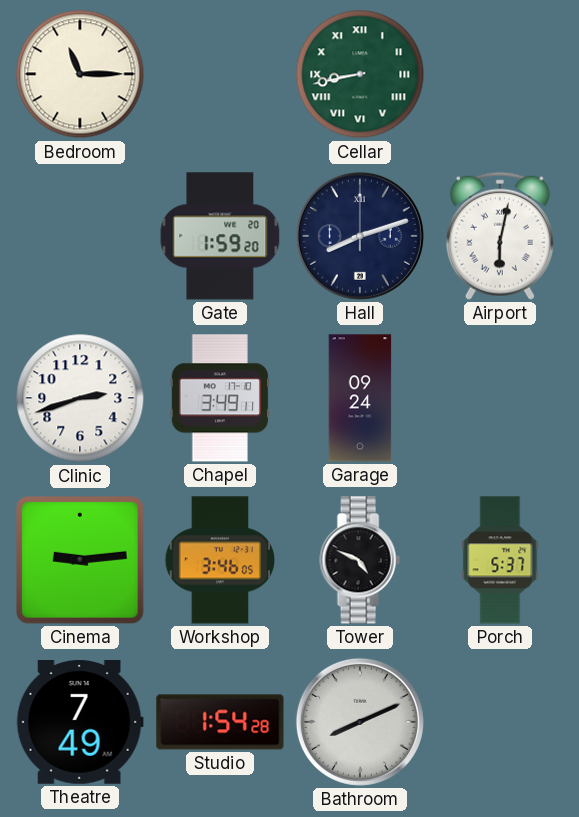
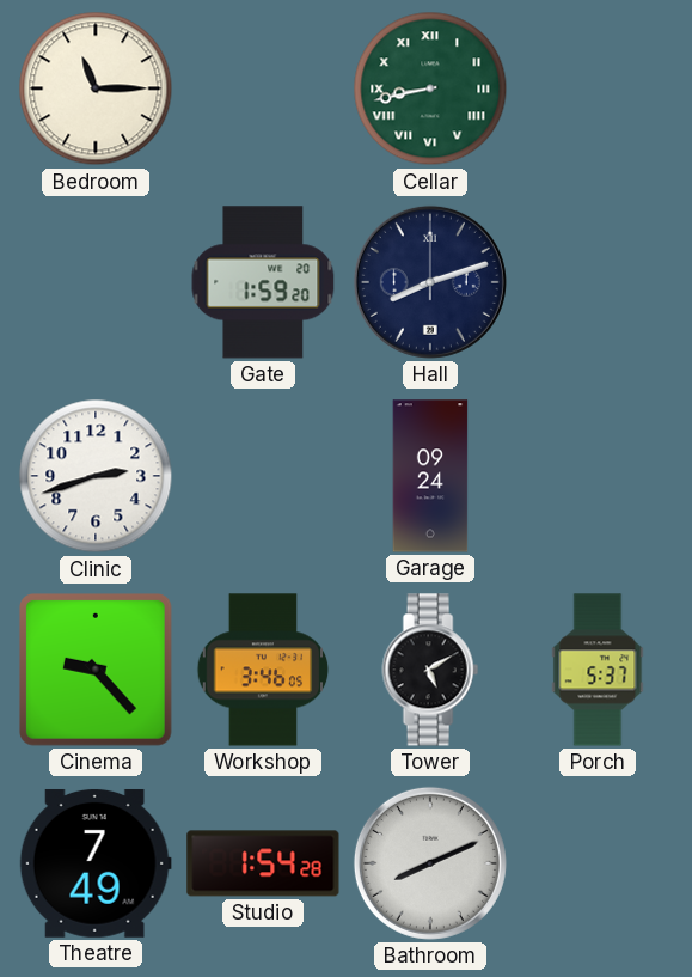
Airport: 6:02 -> none
Chapel: 3:49 -> none
Cinema: 9:14 -> 9:23
Tower: 4:49 -> 5:10
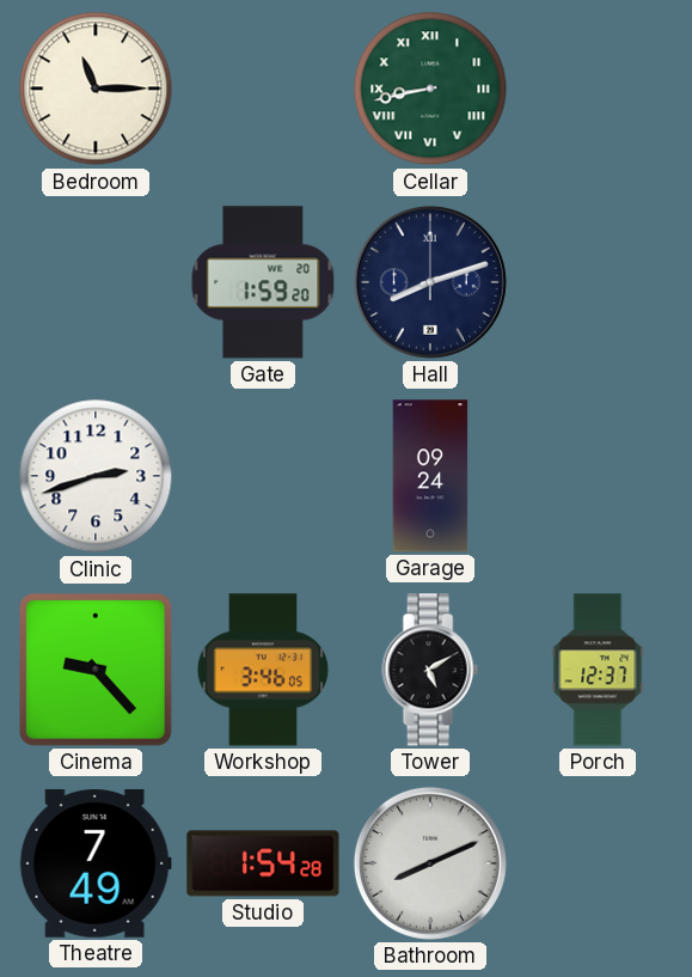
Porch: 5:37 -> 12:37
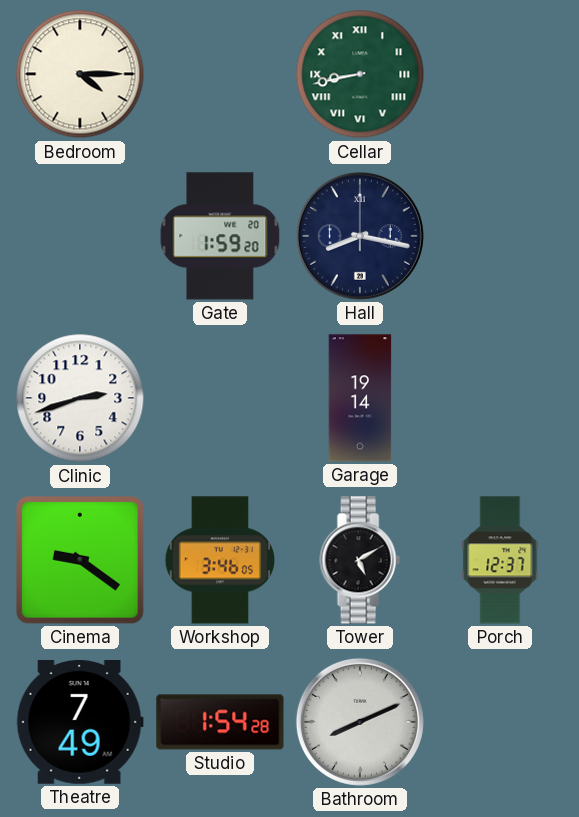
Bedroom: 11:15 -> 4:15
Hall: 8:12 -> 8:17
Garage: 09:24 -> 19:14
Cinema: 9:23 -> 9:21
